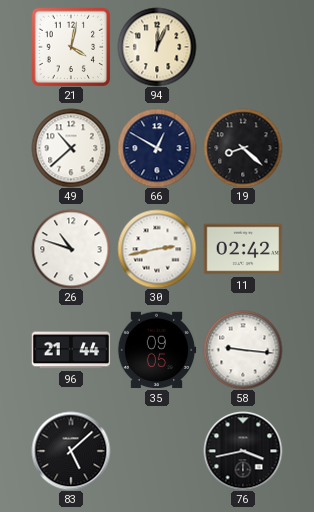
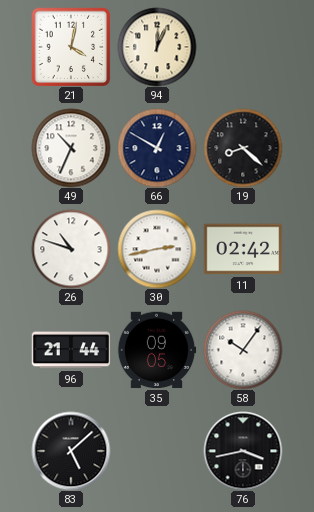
49: 10:38 -> 10:34
58: 9:16 -> 10:06
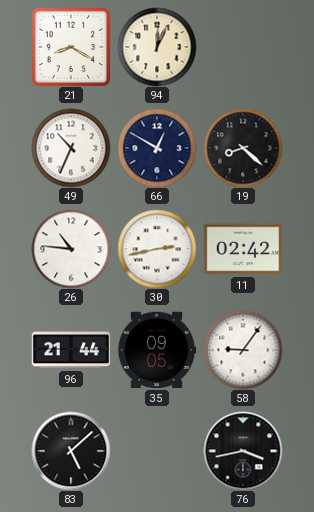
21: 4:02 -> 8:20
26: 10:48 -> 10:46
58: 10:06 -> 9:06
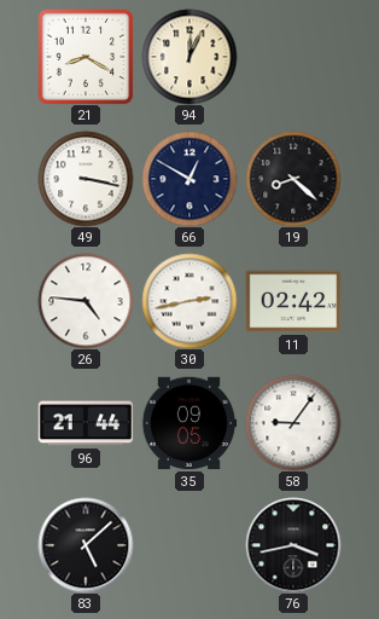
49: 10:34 -> 3:17
26: 10:46 -> 4:46
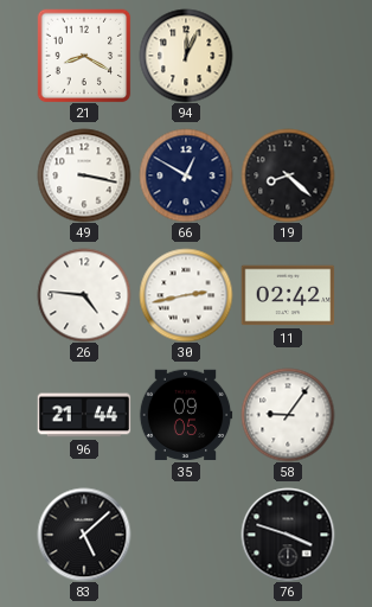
76: 3:43 -> 3:48
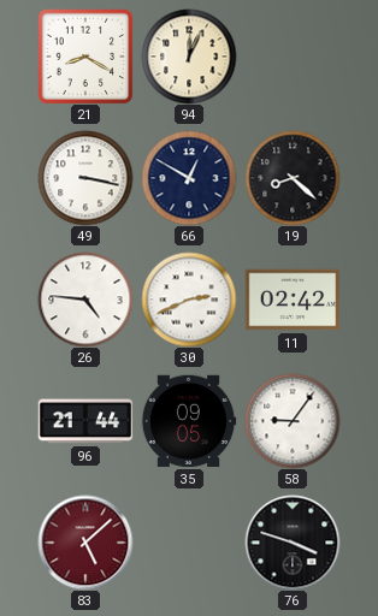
30: 2:43 -> 2:41
83 dial: black -> burgundy
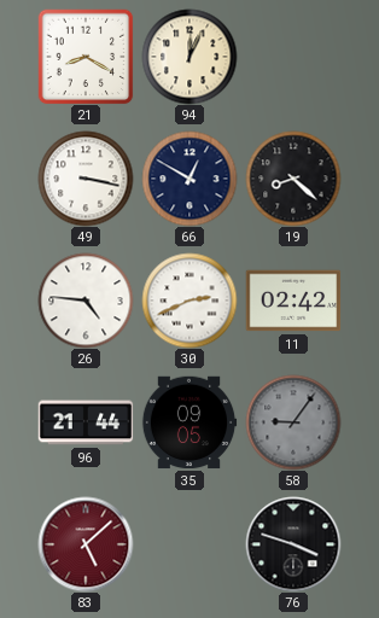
58 dial: white -> grey
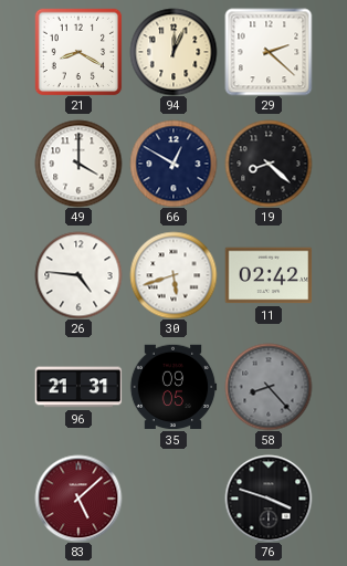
29: none -> 2:22
49: 3:17 -> 4:00
30: 2:41 -> 5:42
96: 21:44 -> 21:31
58: 9:06 -> 8:23
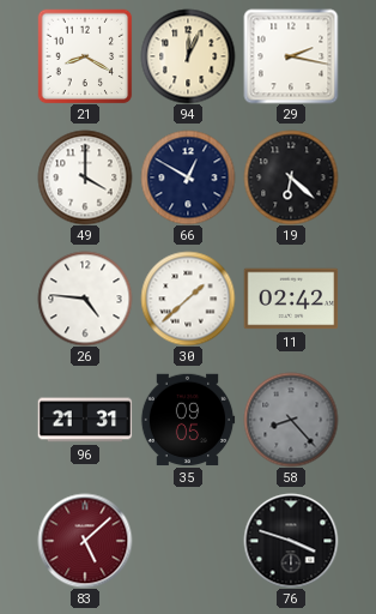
29: 2:22 -> 2:17
19: 8:22 -> 6:22
30: 5:42 -> 1:38
